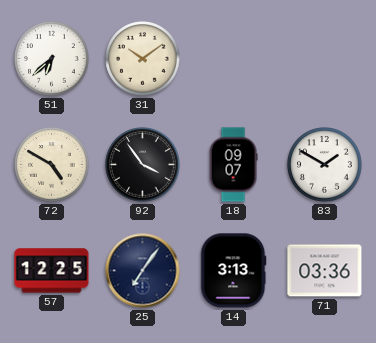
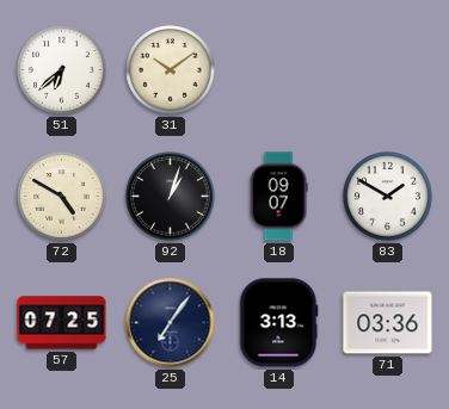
92: 3:54 -> 1:03
57: 12:25 -> 07:25
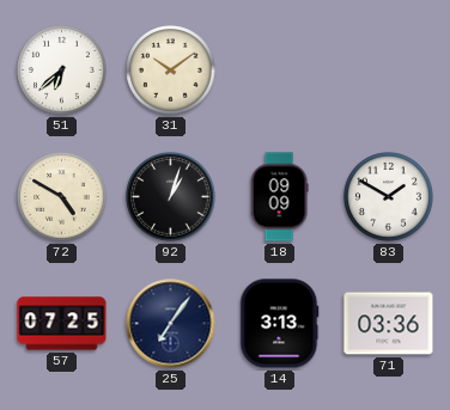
18: 09:07 -> 09:09
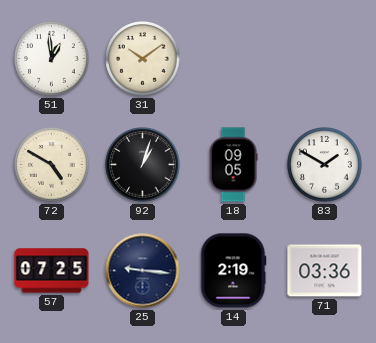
51: 6:38 -> 12:59
18: 09:09 -> 09:05
25: 7:06 -> 9:16
14: 3:13 -> 2:19
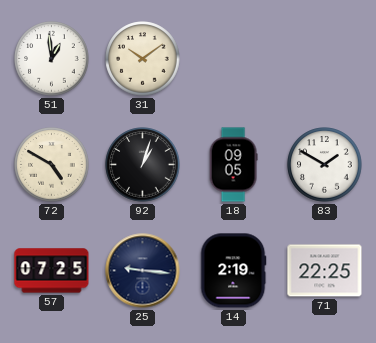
71: 03:36 -> 22:25
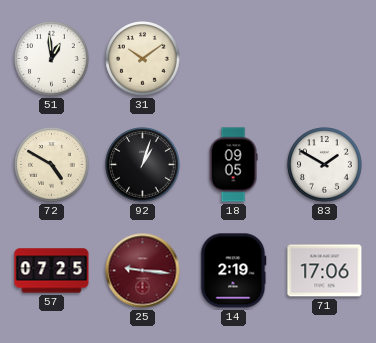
25 dial: navy -> burgundy
71: 22:25 -> 17:06
